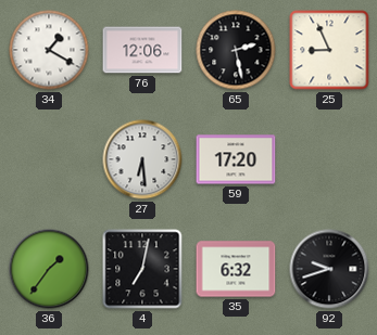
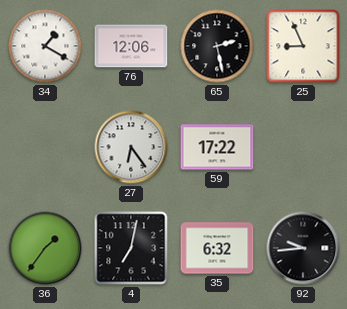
27: 6:29 -> 6:24
59: 17:20 -> 17:22
92: 9:42 -> 9:44
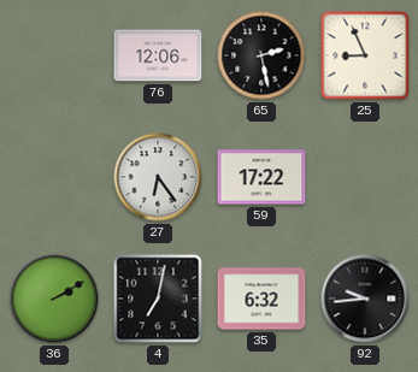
34: 1:20 -> none
36: 1:36 -> 2:10
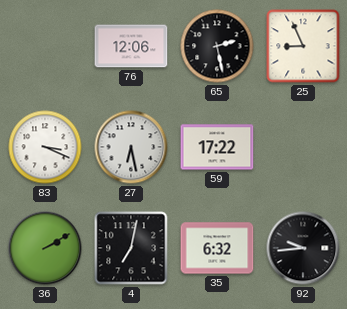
83: none -> 3:19
27: 6:24 -> 6:28
